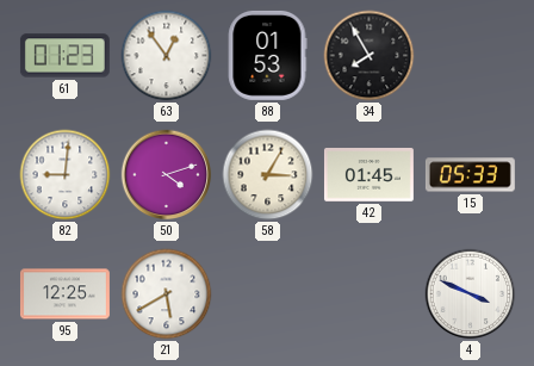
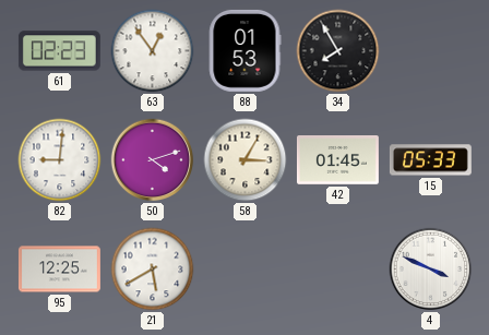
61: 01:23 -> 02:23
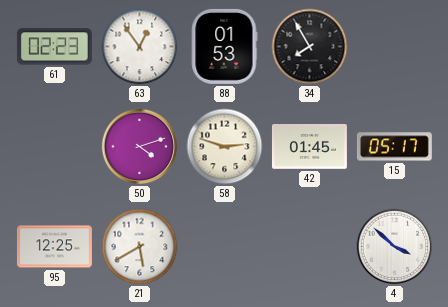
82: 9:01 -> none
58: 3:05 -> 2:48
15: 05:33 -> 05:17
4: 3:49 -> 3:52
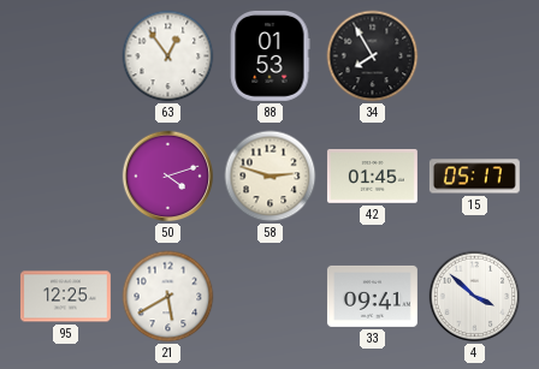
61: 02:23 -> none
33: none -> 09:41
